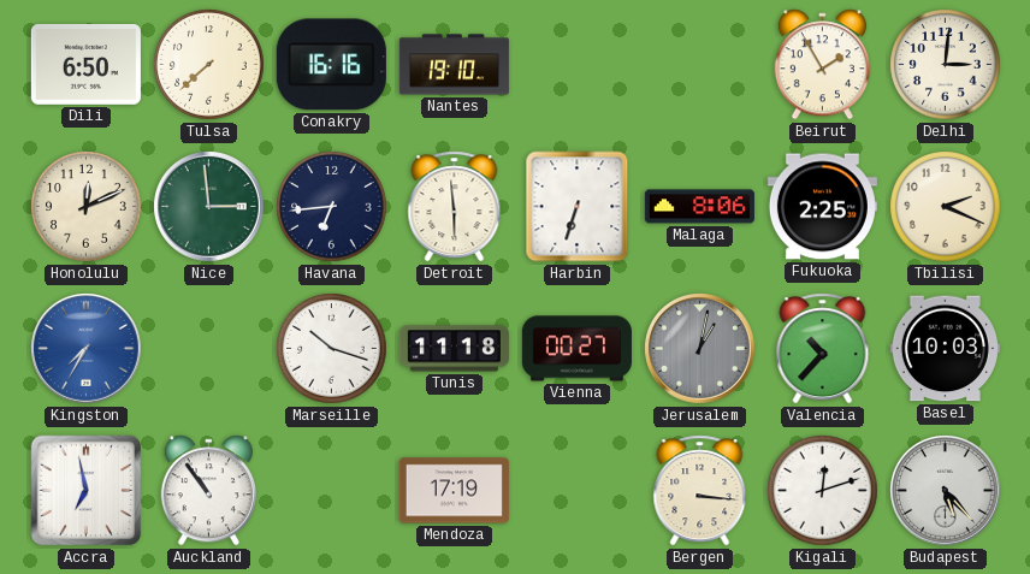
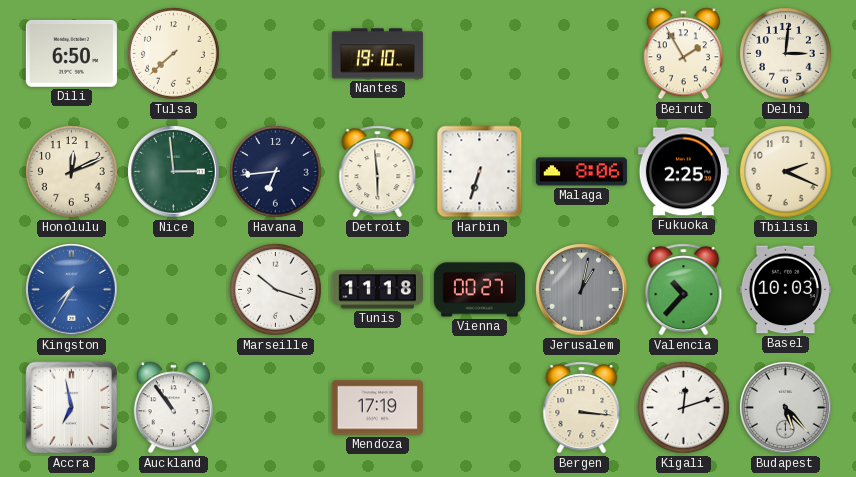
Conakry: 16:16 -> none
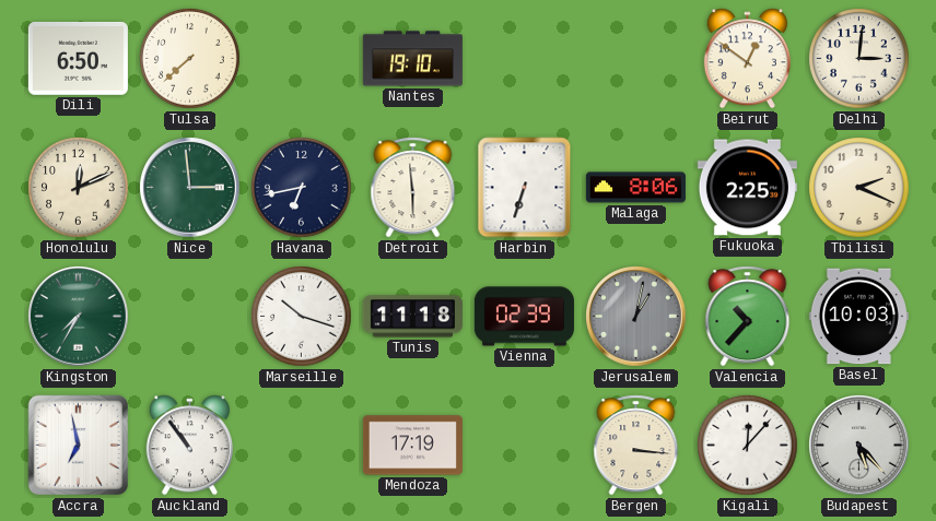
Beirut: 1:55 -> 12:51
Havana: 6:44 -> 6:43
Kingston dial: blue -> green
Vienna: 00:27 -> 02:39
Kigali: 12:12 -> 12:07
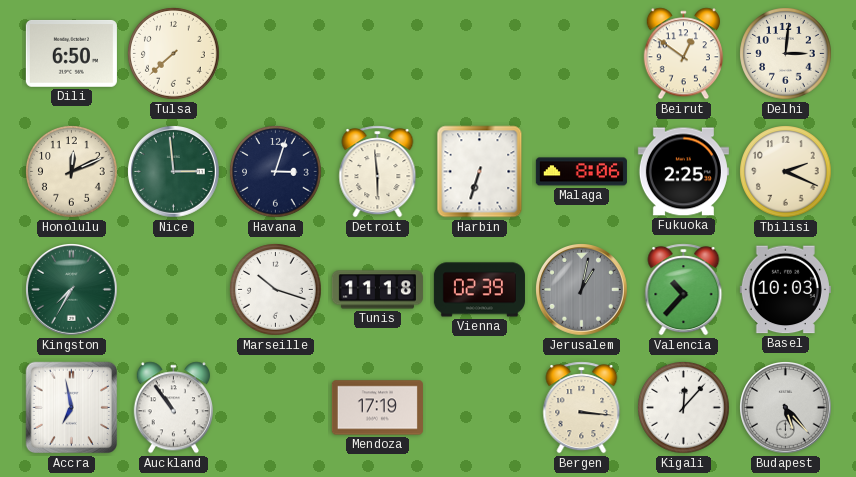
Nantes: 19:10 -> none
Havana: 6:43 -> 3:03
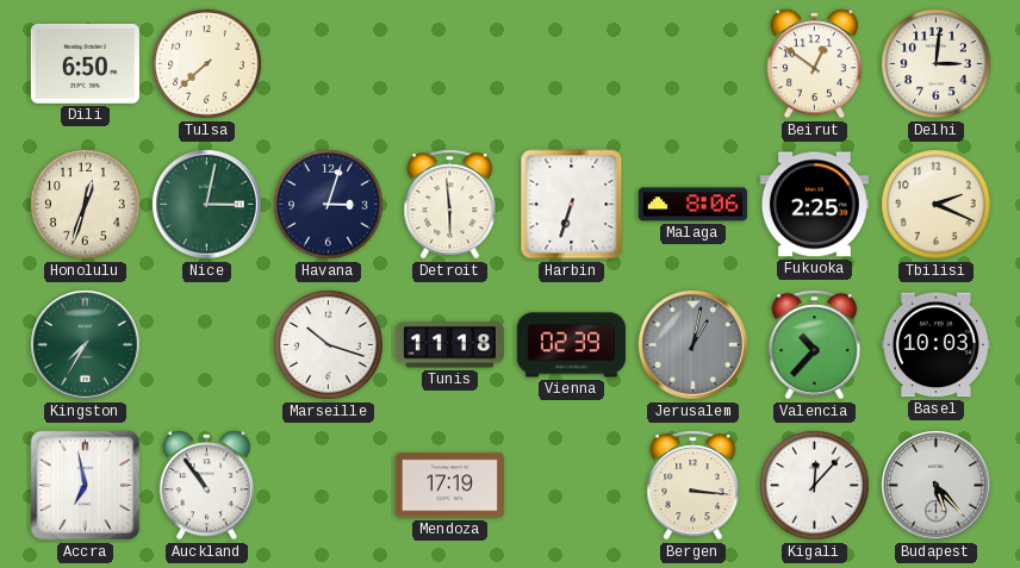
Honolulu: 12:11 -> 12:33
Nice: 2:59 -> 3:02
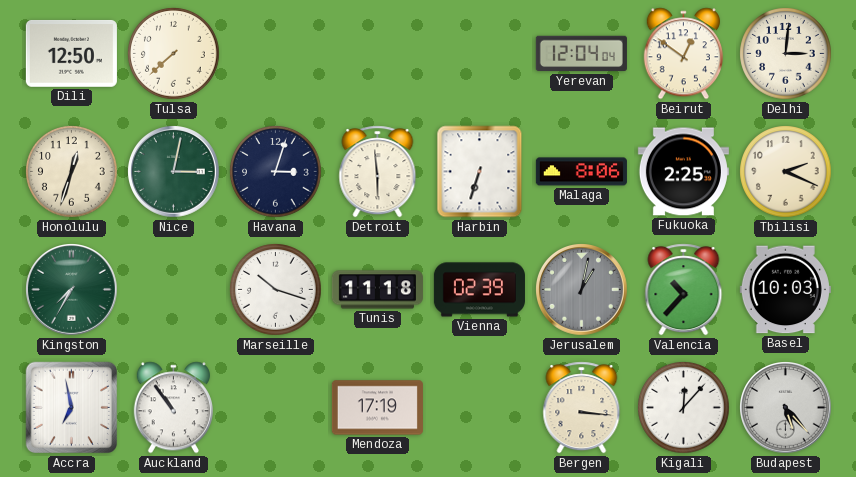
Dili: 6:50 -> 12:50
Yerevan: none -> 12:04
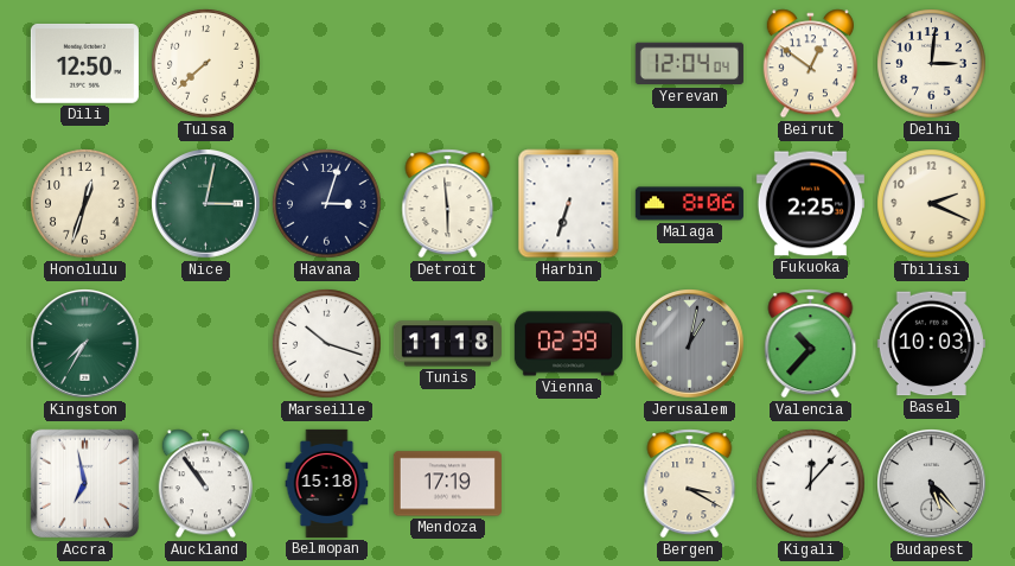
Belmopan: none -> 15:18
Bergen: 3:16 -> 3:20
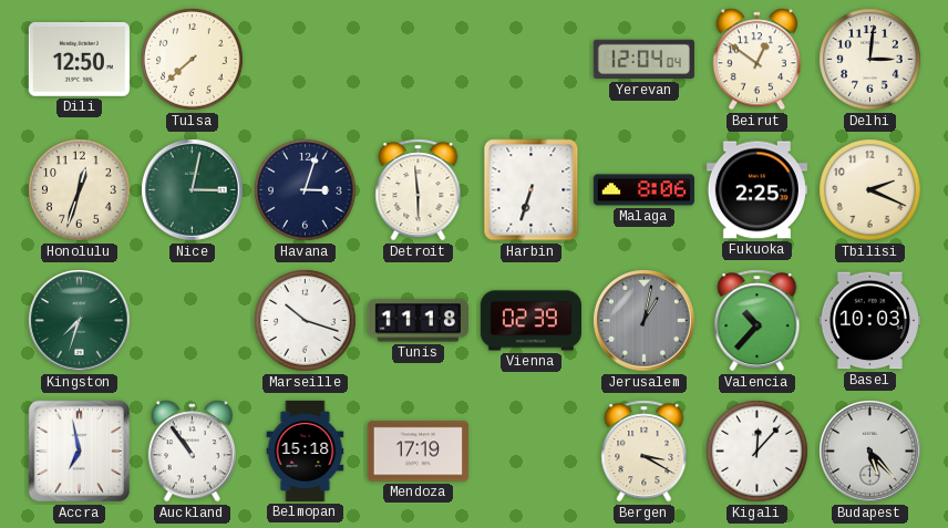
Kingston: 7:35 -> 7:33
